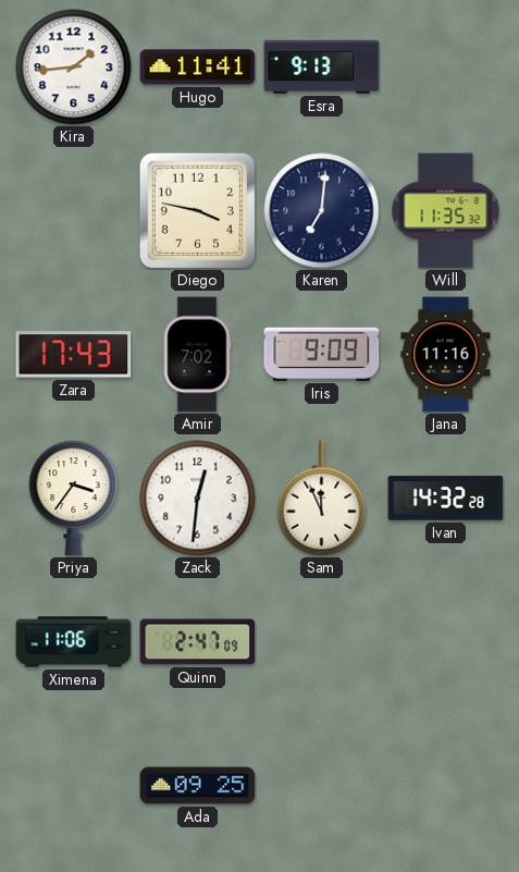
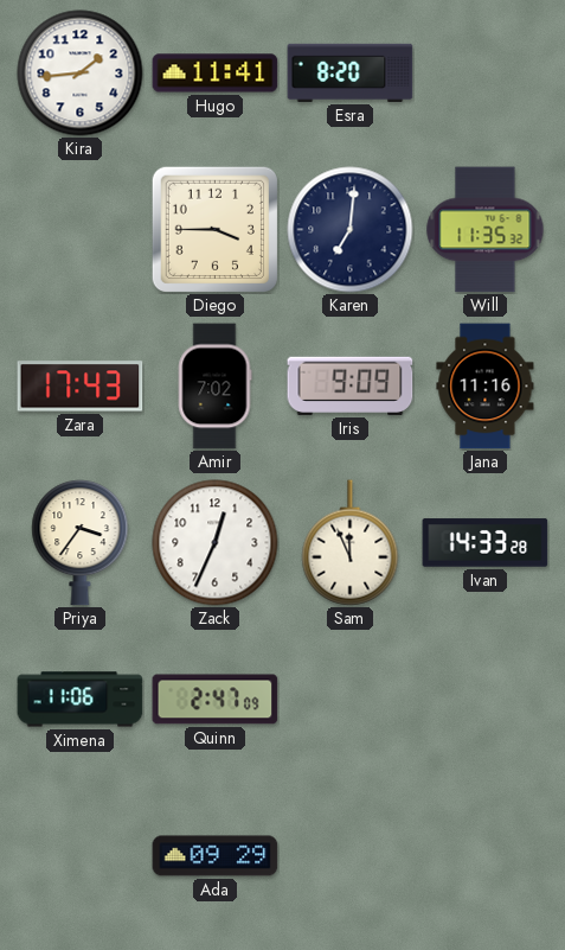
Esra: 9:13 -> 8:20
Diego: 3:47 -> 3:45
Zack: 12:31 -> 12:34
Ivan: 14:32 -> 14:33
Ada: 09:25 -> 09:29
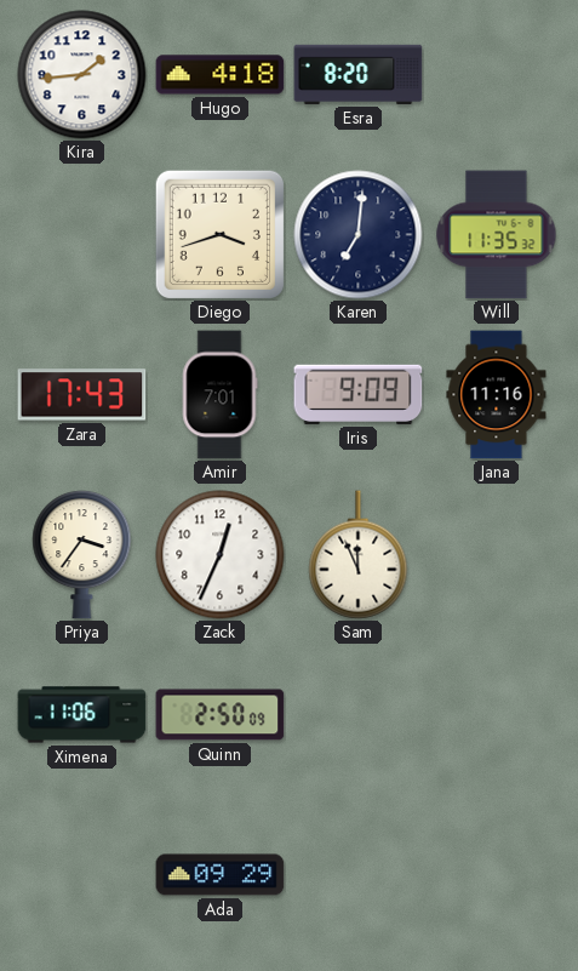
Hugo: 11:41 -> 4:18
Diego: 3:45 -> 3:42
Amir: 7:02 -> 7:01
Ivan: 14:33 -> none
Quinn: 2:47 -> 2:50
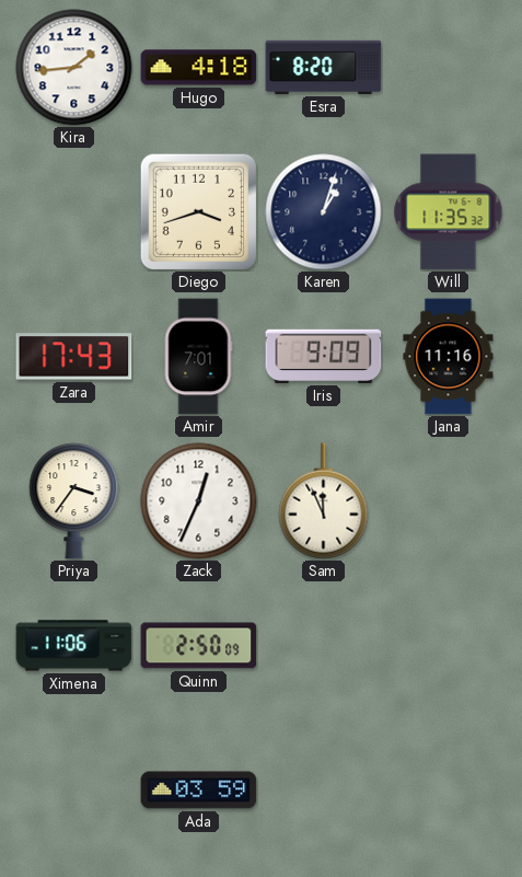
Karen: 7:01 -> 1:03
Ada: 09:29 -> 03:59
